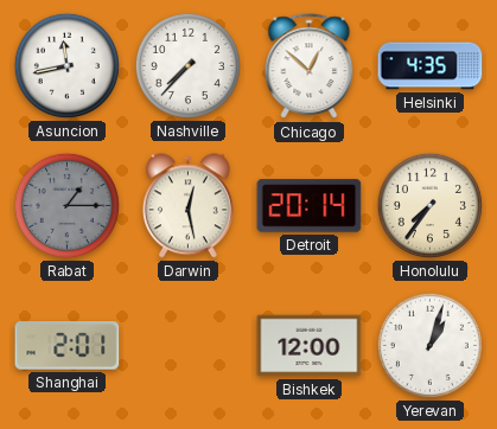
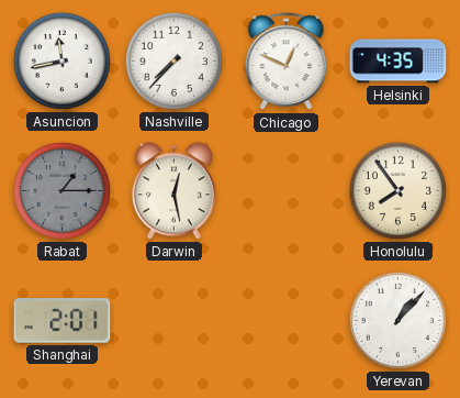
Chicago: 12:52 -> 12:49
Detroit: 20:14 -> none
Honolulu: 7:36 -> 7:54
Bishkek: 12:00 -> none
Yerevan: 1:03 -> 1:07
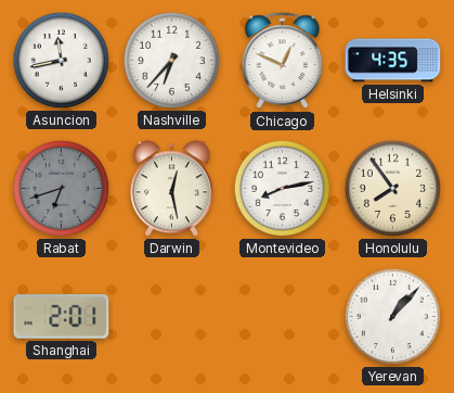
Nashville: 7:37 -> 6:37
Rabat: 1:15 -> 6:42
Montevideo: none -> 8:13
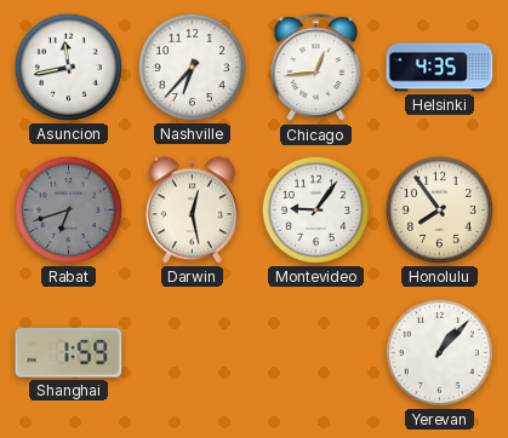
Chicago: 12:49 -> 12:44
Montevideo: 8:13 -> 9:06
Shanghai: 2:01 -> 1:59
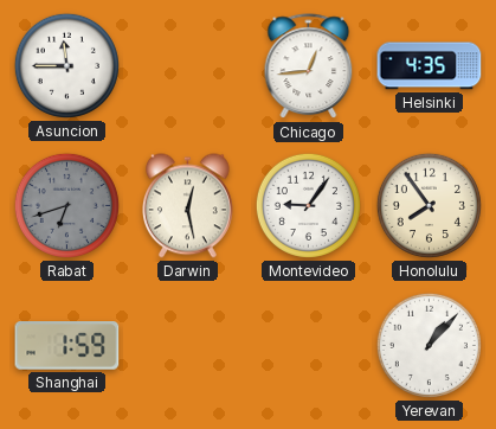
Asuncion: 11:43 -> 11:45
Nashville: 6:37 -> none
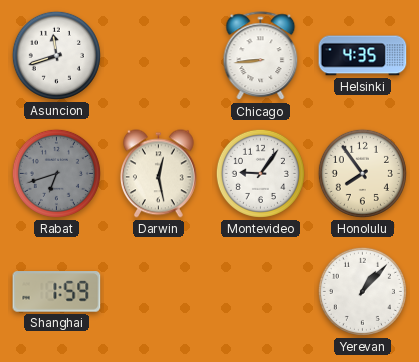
Asuncion: 11:45 -> 11:42
Chicago: 12:44 -> 8:44
